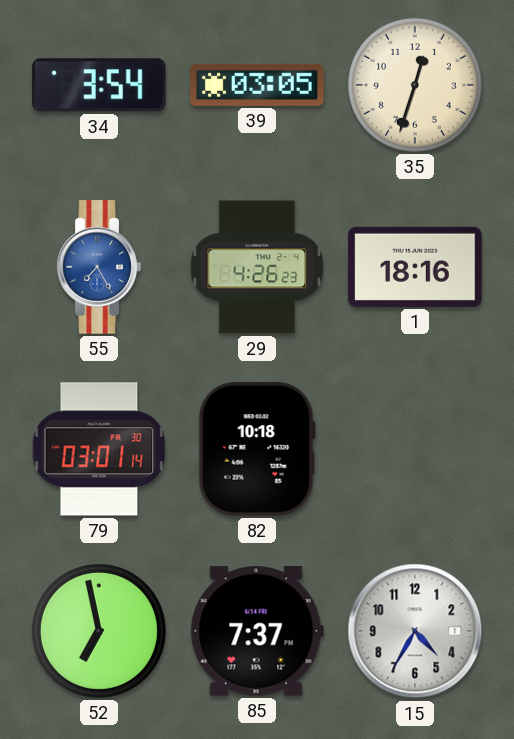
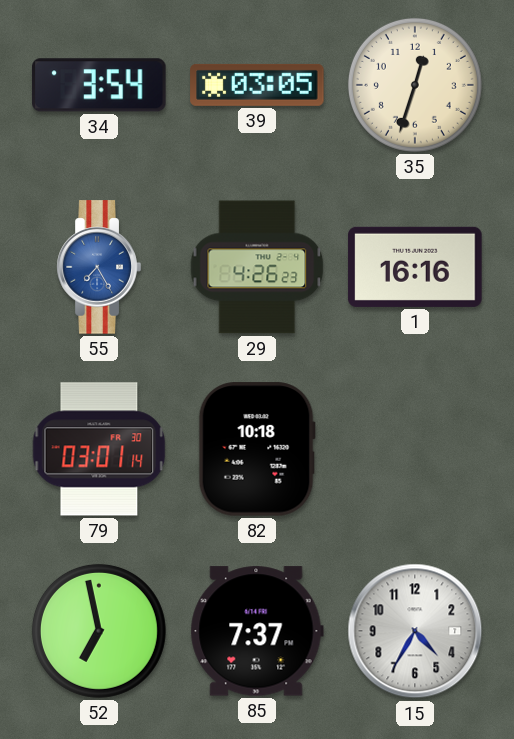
1: 18:16 -> 16:16
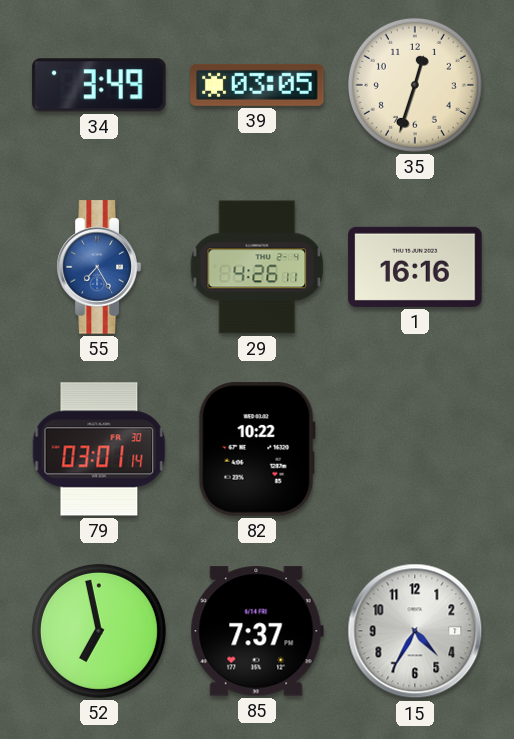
34: 3:54 -> 3:49
29: 4:26:23 -> 4:26:11
82: 10:18 -> 10:22
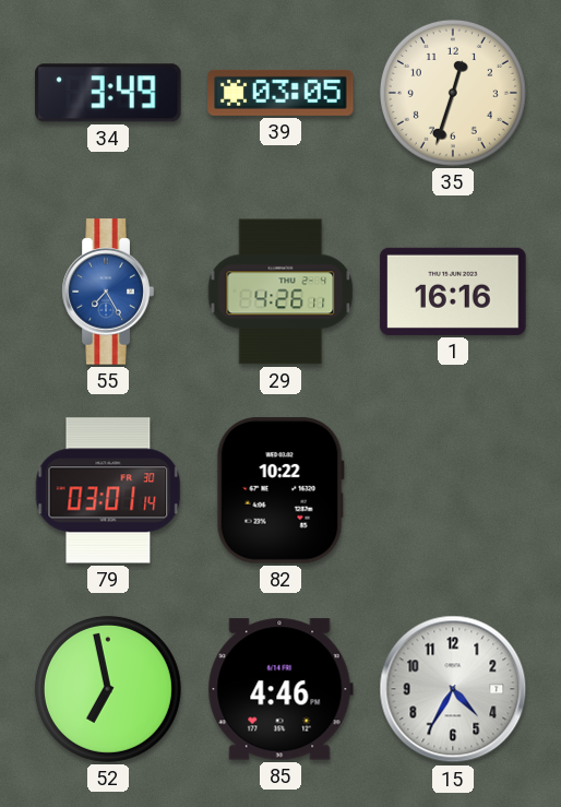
85: 7:37 -> 4:46
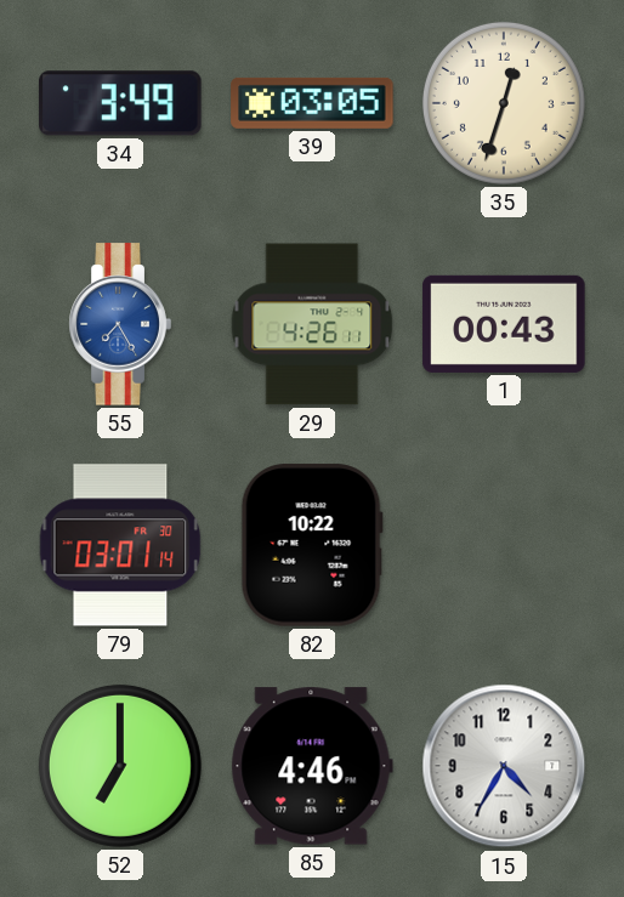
1: 16:16 -> 00:43
52: 6:58 -> 7:00
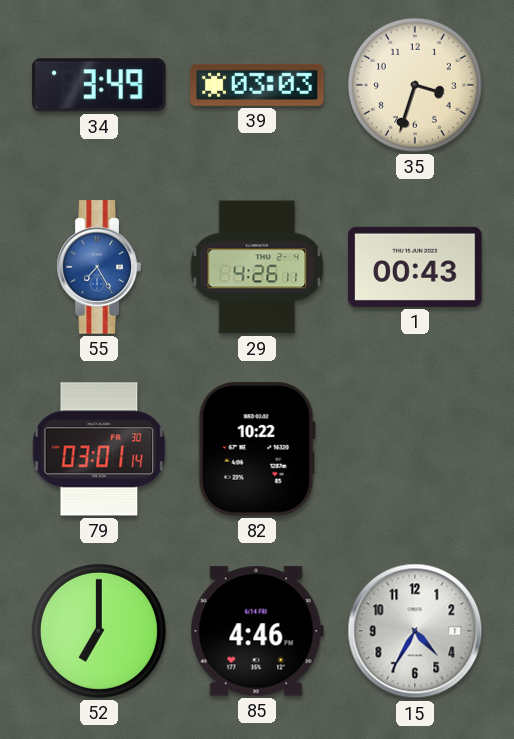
39: 03:05 -> 03:03
35: 12:33 -> 3:33
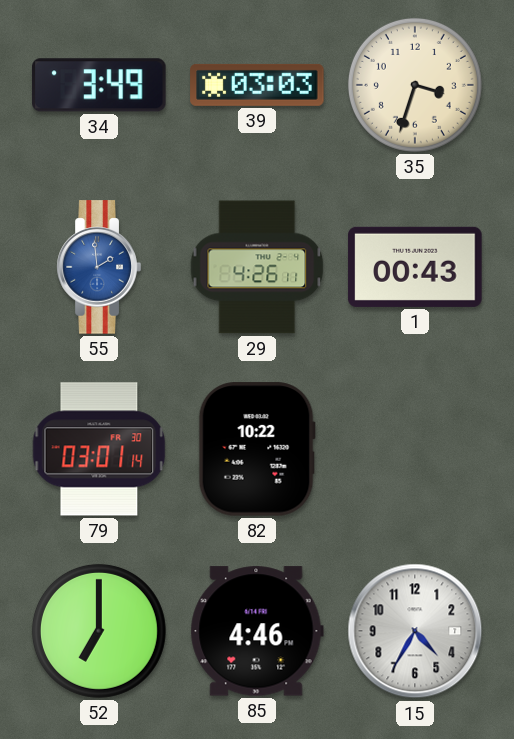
55: 7:25 -> 1:59
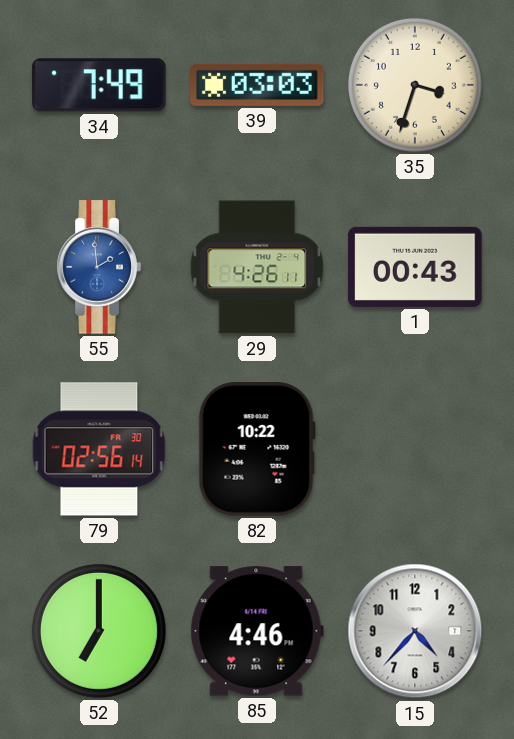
34: 3:49 -> 7:49
79: 03:01 -> 02:56
15: 4:35 -> 4:37
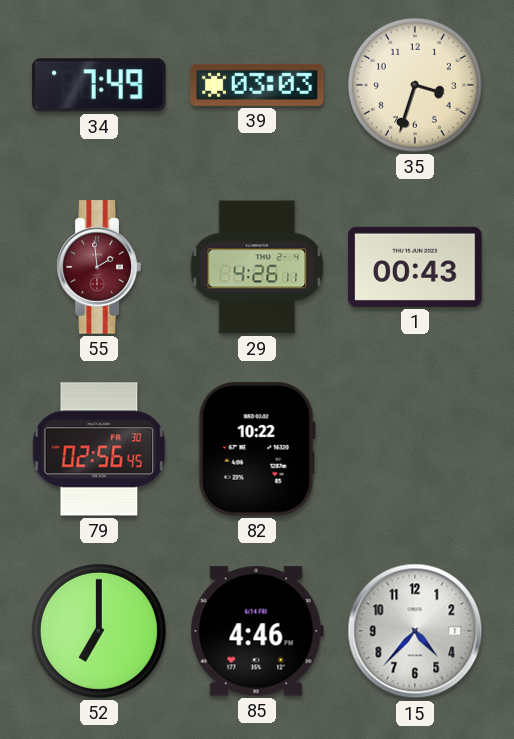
55 dial: blue -> burgundy
79: 02:56:14 -> 02:56:45
